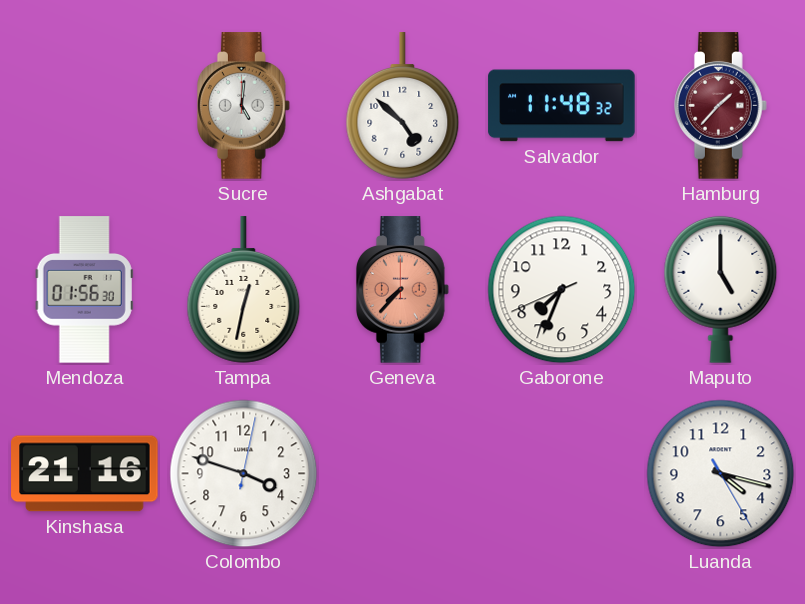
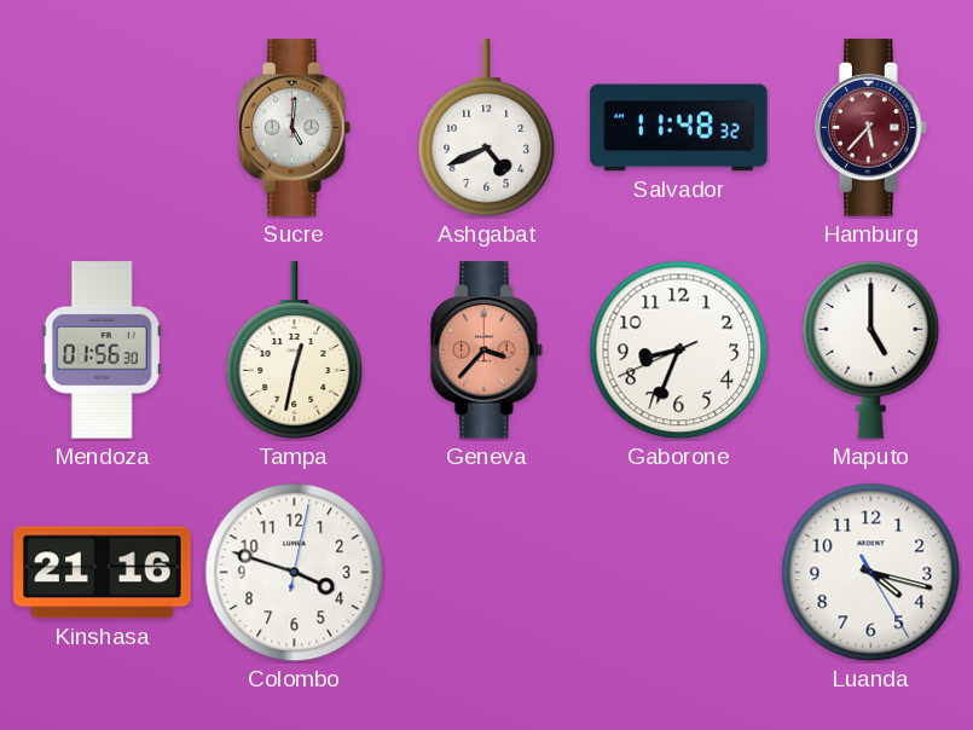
Ashgabat: 4:52 -> 4:41
Hamburg: 1:37 -> 5:37
Geneva: 7:37 -> 3:37
Gaborone: 7:33 -> 8:33
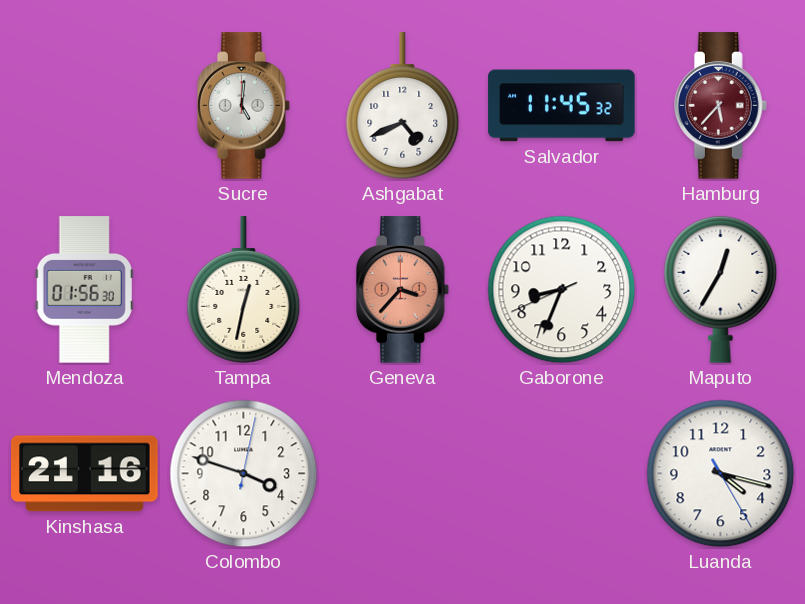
Salvador: 11:48 -> 11:45
Maputo: 5:00 -> 12:35
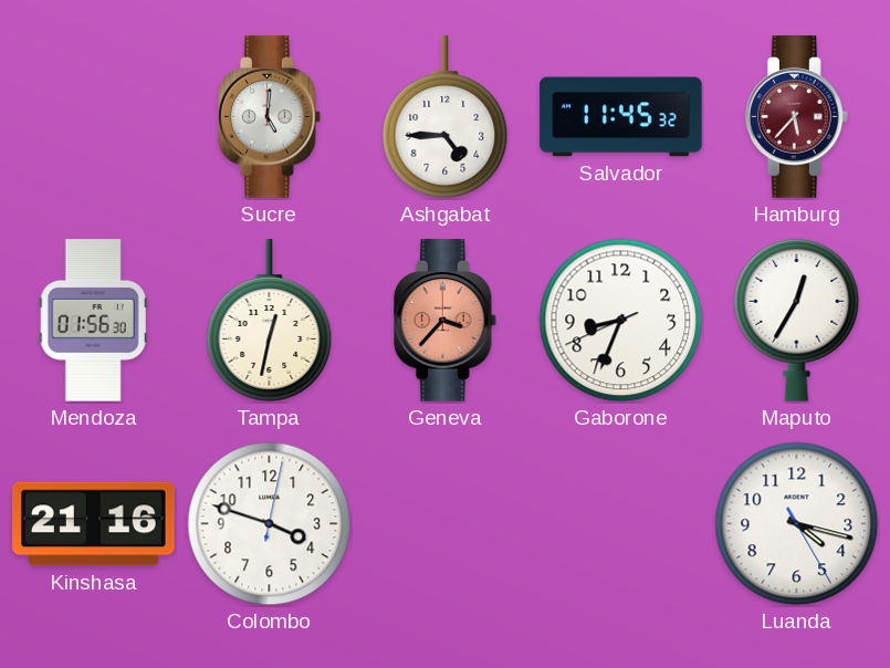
Ashgabat: 4:41 -> 4:45
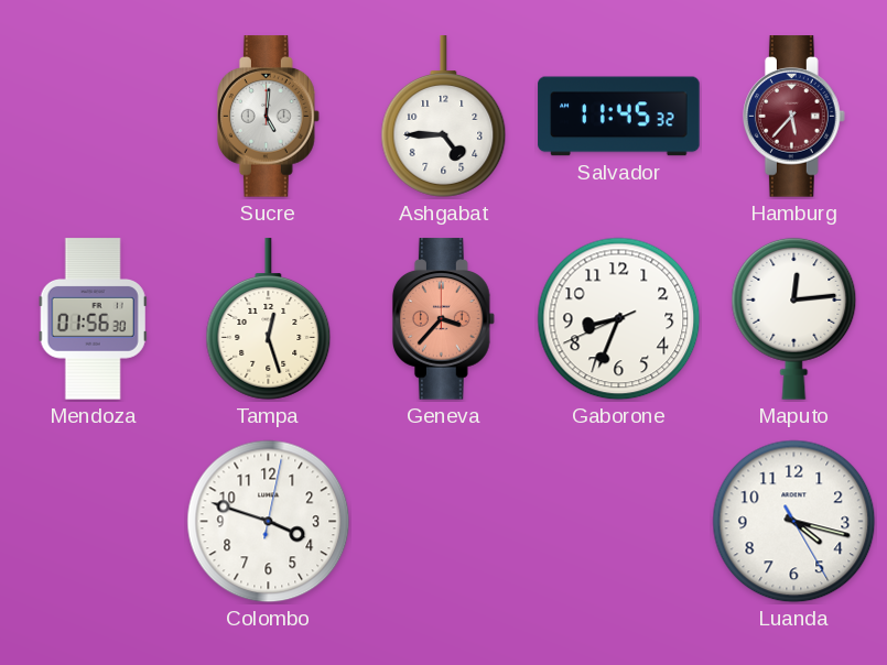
Tampa: 12:32 -> 12:27
Maputo: 12:35 -> 12:14
Kinshasa: 21:16 -> none
